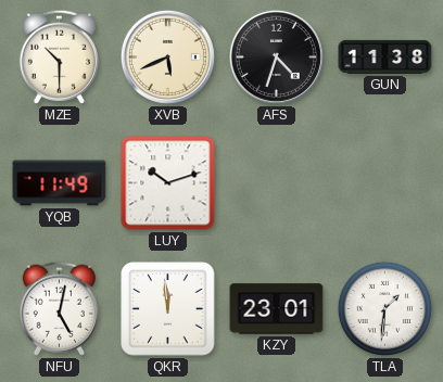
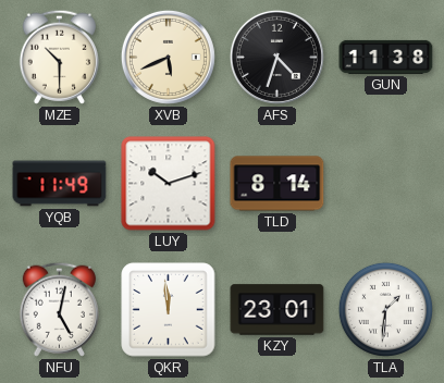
TLD: none -> 8:14
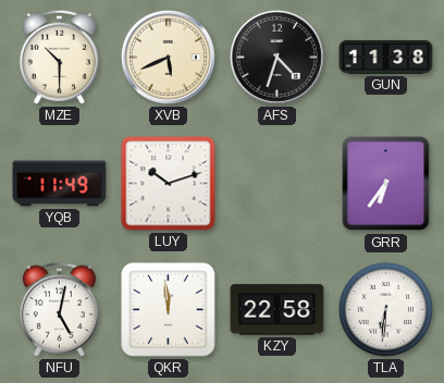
TLD: 8:14 -> none
GRR: none -> 6:36
KZY: 23:01 -> 22:58
TLA: 1:31 -> 6:31
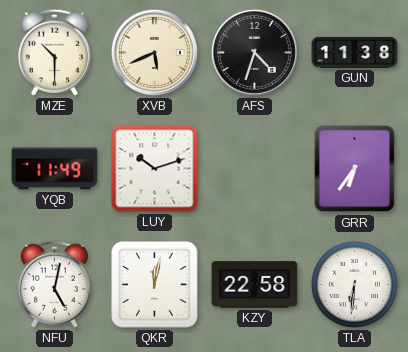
QKR: 11:59 -> 12:02
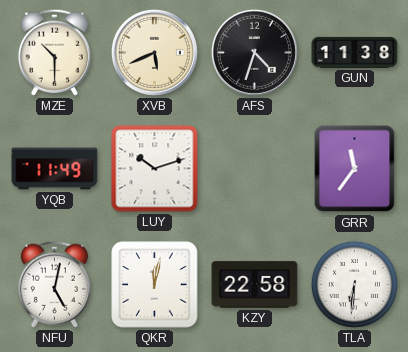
GRR: 6:36 -> 11:36
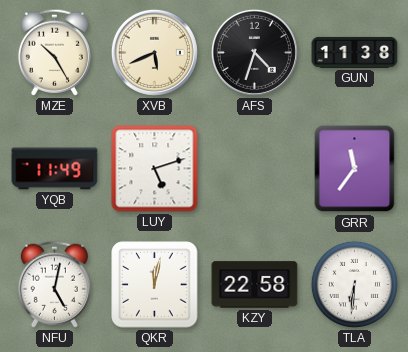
MZE: 10:30 -> 10:25
LUY: 10:12 -> 5:12
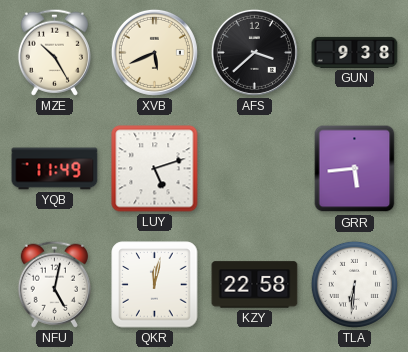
AFS: 4:33 -> 3:38
GUN: 11:38 -> 9:38
GRR: 11:36 -> 5:44
